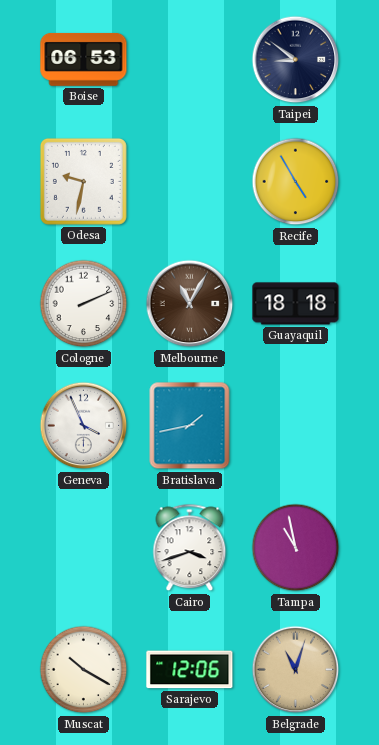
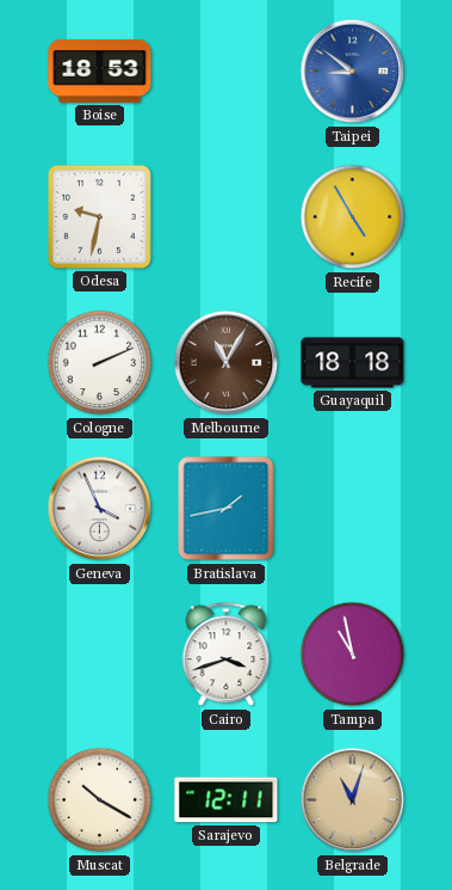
Boise: 06:53 -> 18:53
Taipei dial: navy -> blue
Sarajevo: 12:06 -> 12:11
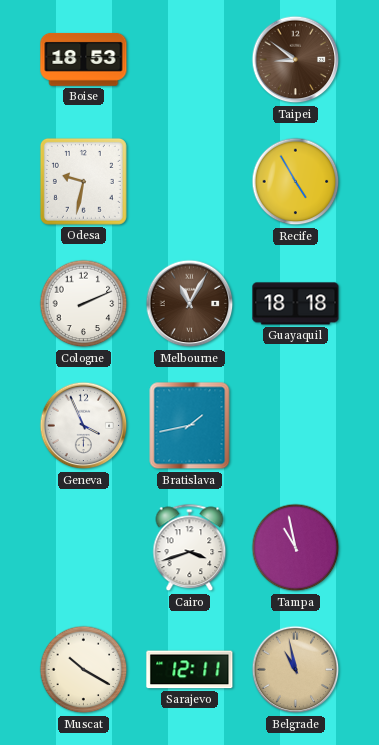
Taipei dial: blue -> brown
Belgrade: 11:03 -> 10:58
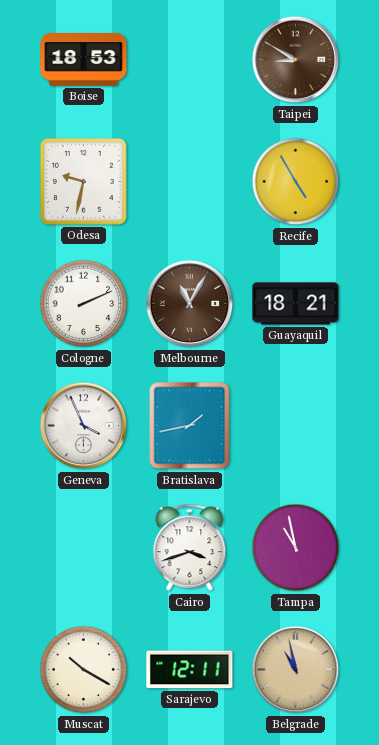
Taipei: 8:51 -> 8:50
Guayaquil: 18:18 -> 18:21
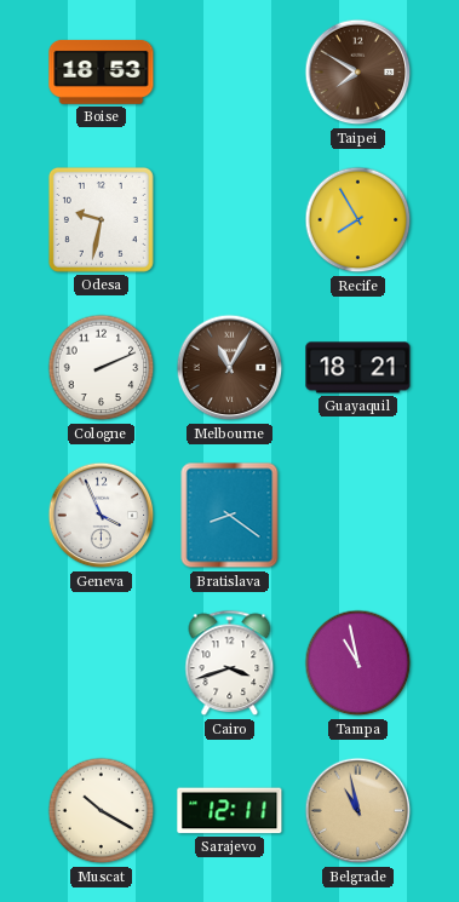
Taipei: 8:50 -> 7:50
Recife: 4:55 -> 7:55
Bratislava: 1:43 -> 8:21
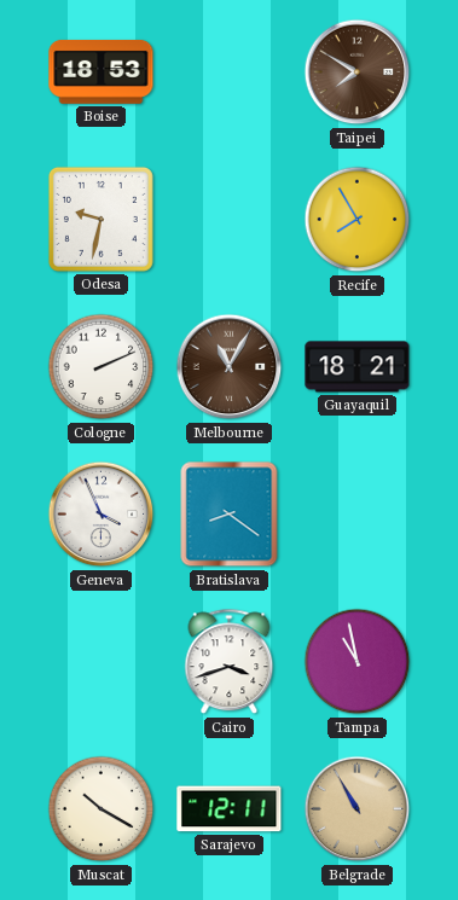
Belgrade: 10:58 -> 10:55
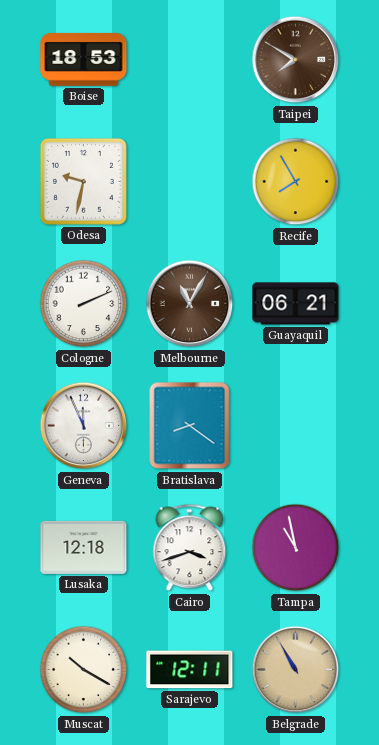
Guayaquil: 18:21 -> 06:21
Geneva: 3:56 -> 11:56
Lusaka: none -> 12:18
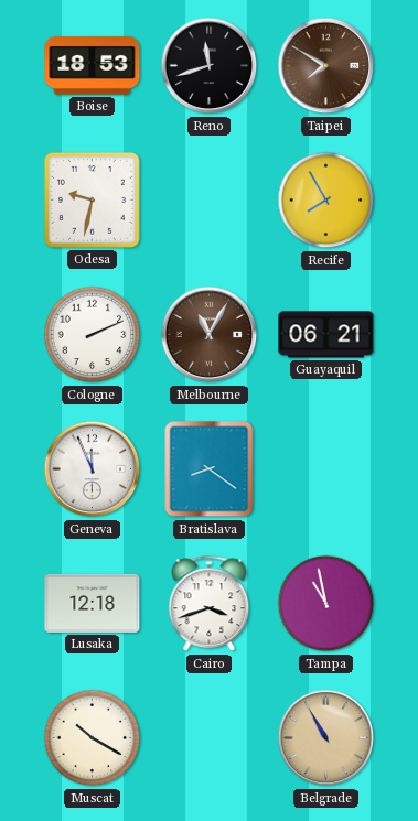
Reno: none -> 11:42
Sarajevo: 12:11 -> none
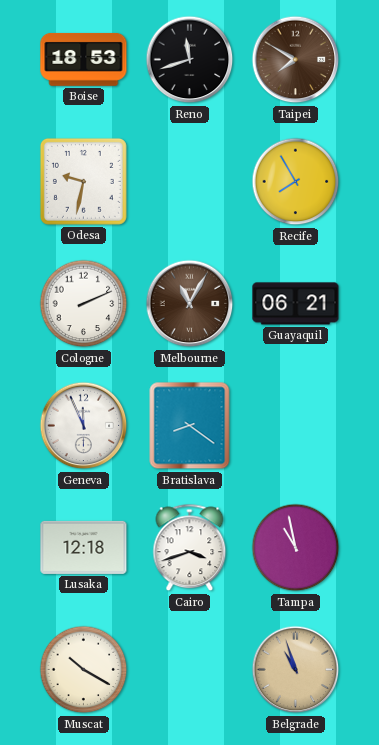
Belgrade: 10:55 -> 10:57
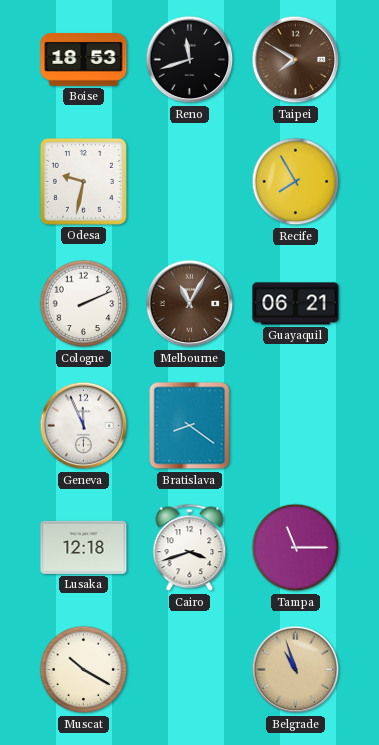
Tampa: 10:58 -> 11:15
